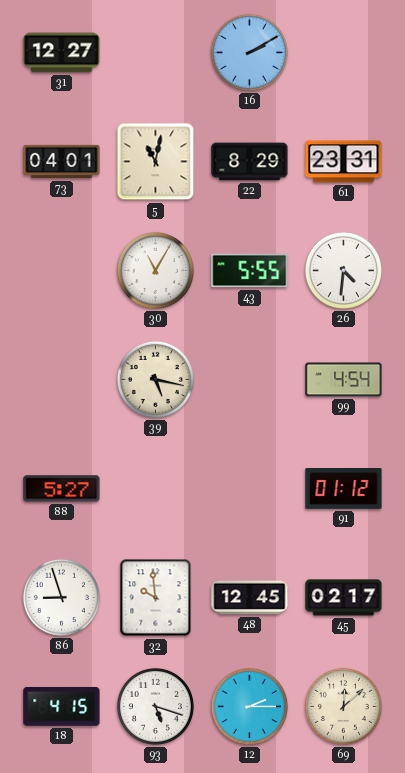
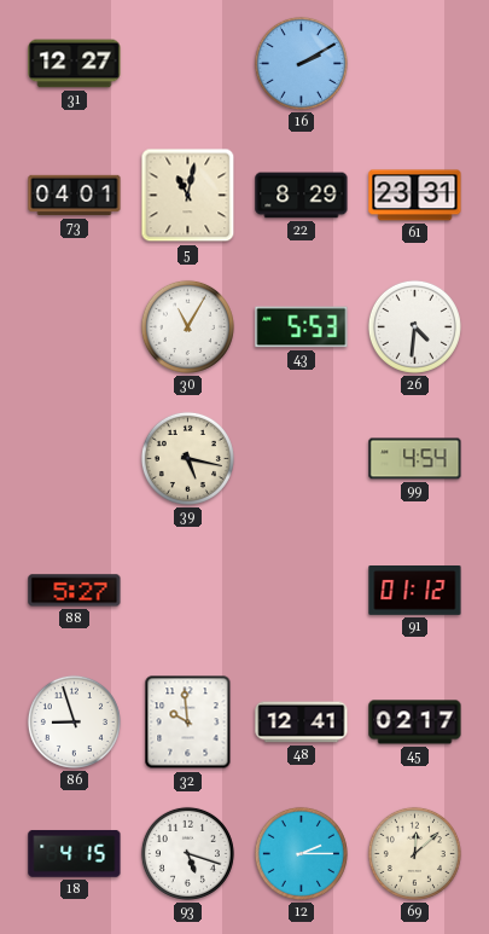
43: 5:55 -> 5:53
48: 12:45 -> 12:41
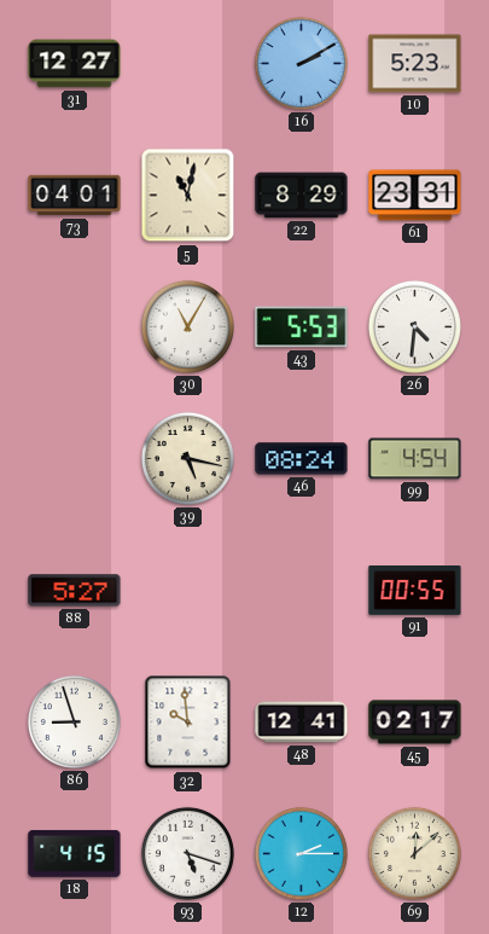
10: none -> 5:23
46: none -> 08:24
91: 01:12 -> 00:55
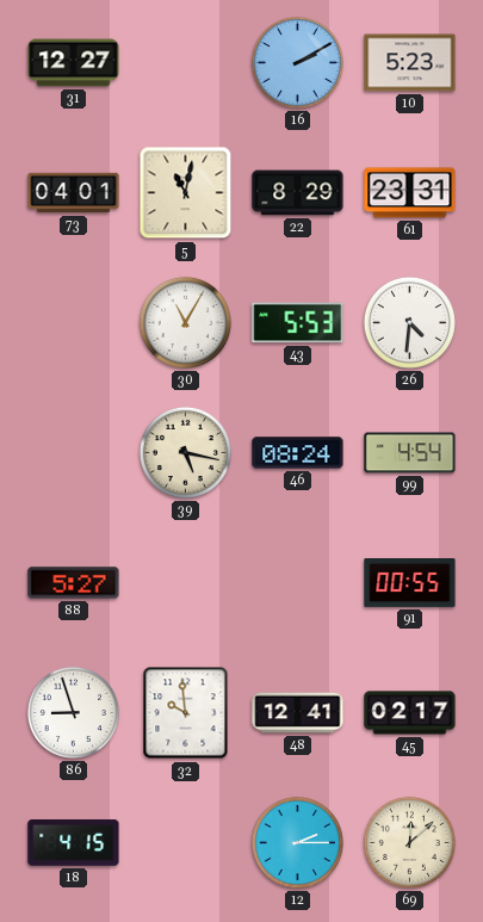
93: 5:18 -> none
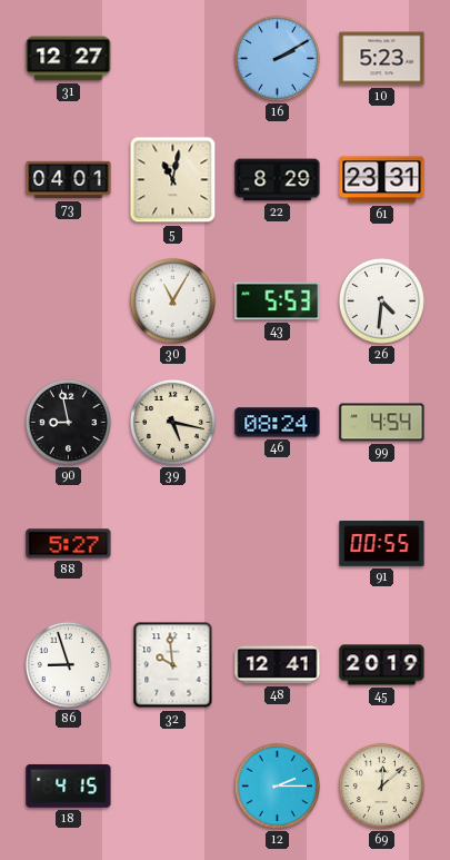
90: none -> 8:58
45: 02:17 -> 20:19
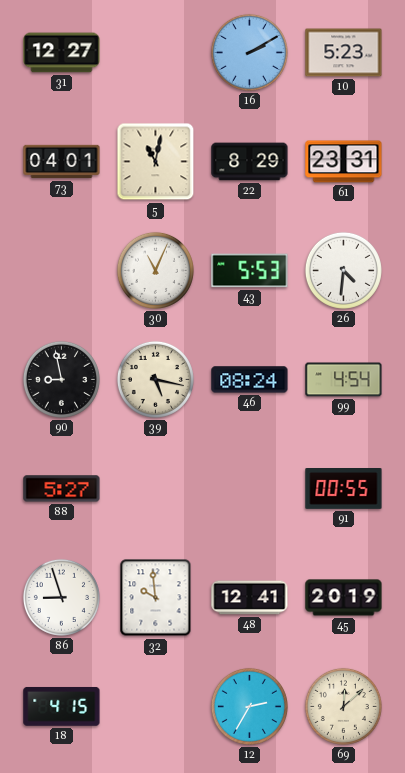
30: 11:05 -> 11:04
12: 2:15 -> 2:35
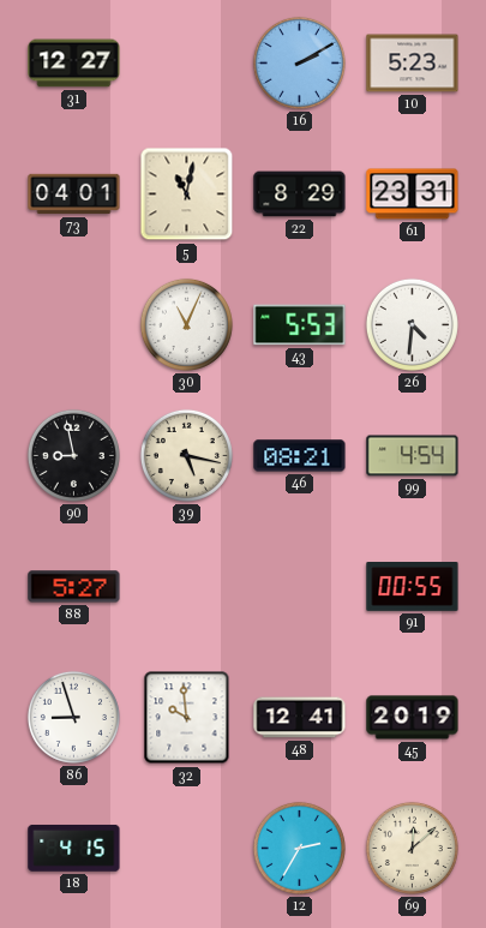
46: 08:24 -> 08:21
